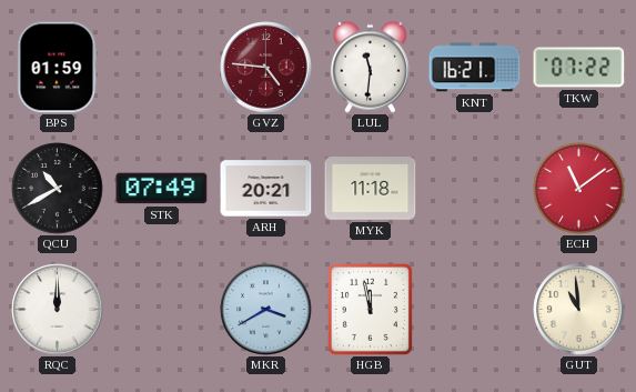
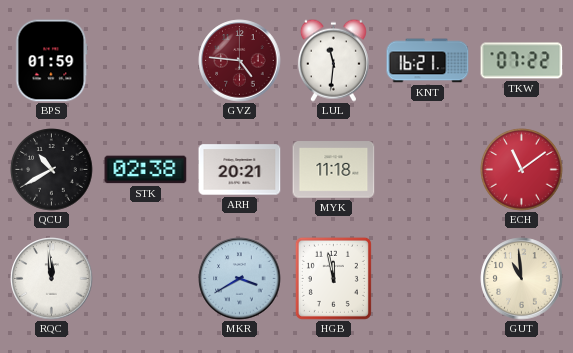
STK: 07:49 -> 02:38
RQC: 12:00 -> 11:59
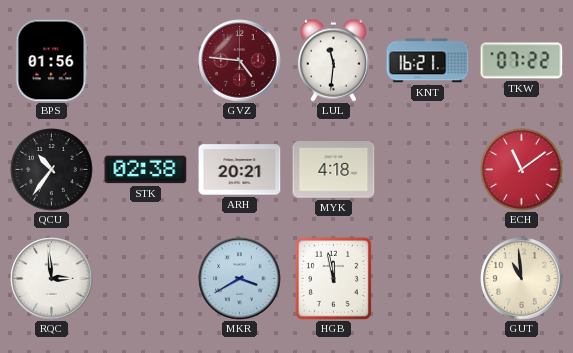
BPS: 01:59 -> 01:56
QCU: 10:40 -> 10:36
MYK: 11:18 -> 4:18
RQC: 11:59 -> 2:59
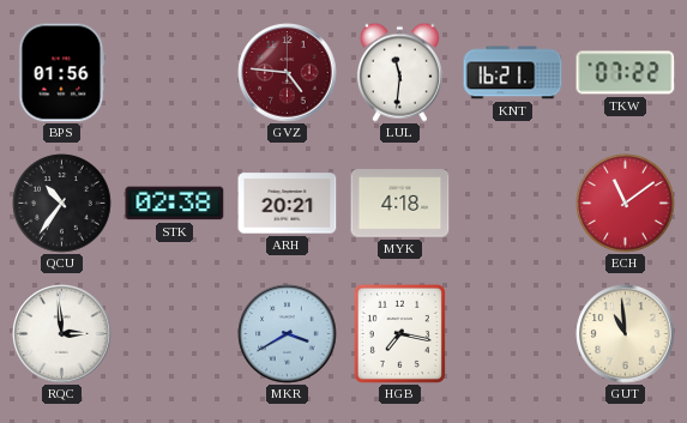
HGB: 11:58 -> 7:17
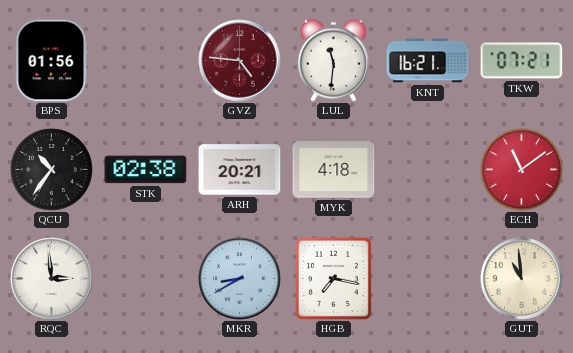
TKW: 07:22 -> 07:21
MKR: 3:40 -> 8:40
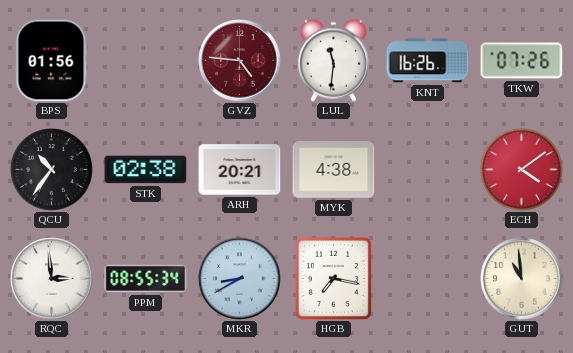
KNT: 16:21 -> 16:26
TKW: 07:21 -> 07:26
MYK: 4:18 -> 4:38
ECH: 11:09 -> 4:09
PPM: none -> 08:55
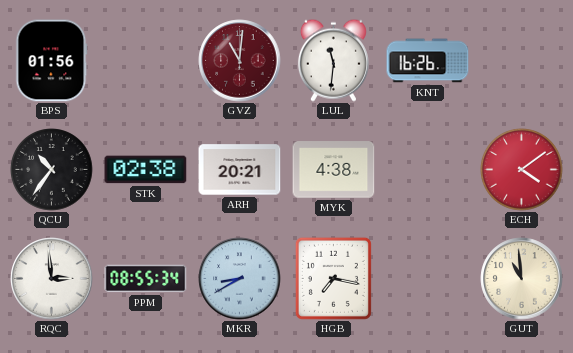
GVZ: 4:46 -> 11:01
TKW: 07:26 -> none
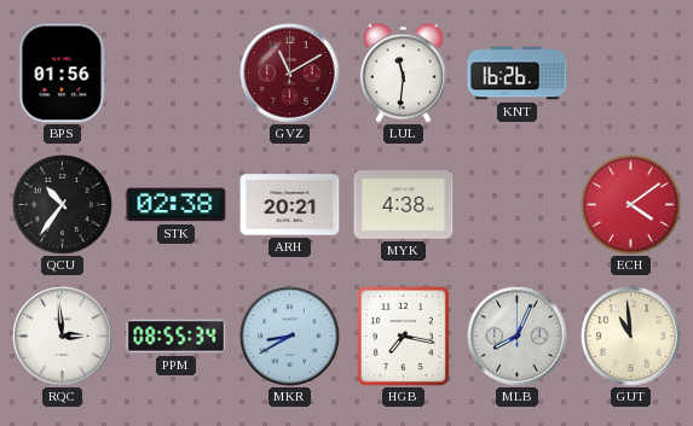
GVZ: 11:01 -> 11:10
MLB: none -> 8:04
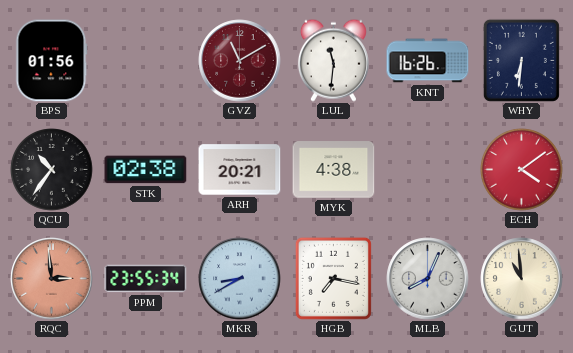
WHY: none -> 6:31
RQC dial: white -> salmon
PPM: 08:55 -> 23:55
